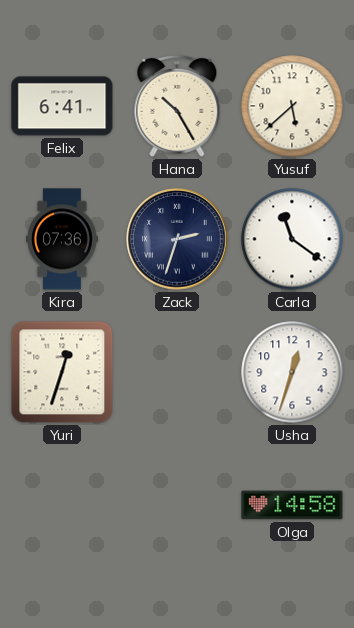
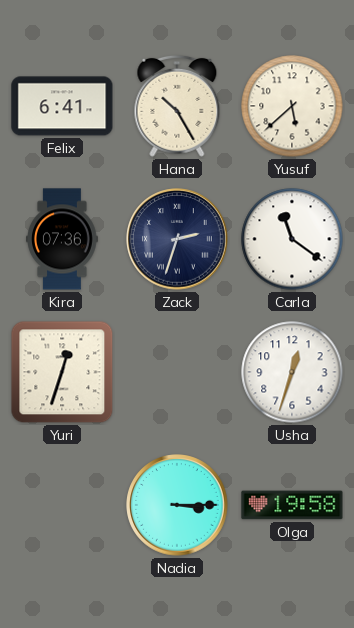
Nadia: none -> 3:15
Olga: 14:58 -> 19:58
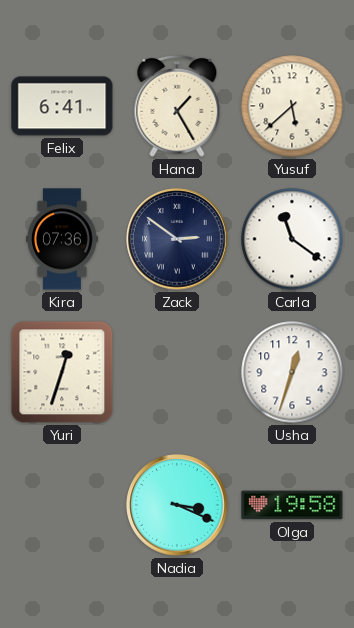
Hana: 10:25 -> 1:25
Zack: 2:33 -> 2:51
Nadia: 3:15 -> 3:19
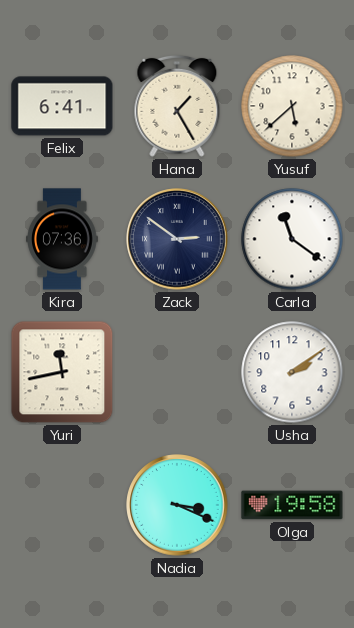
Yuri: 12:33 -> 11:43
Usha: 12:33 -> 2:09
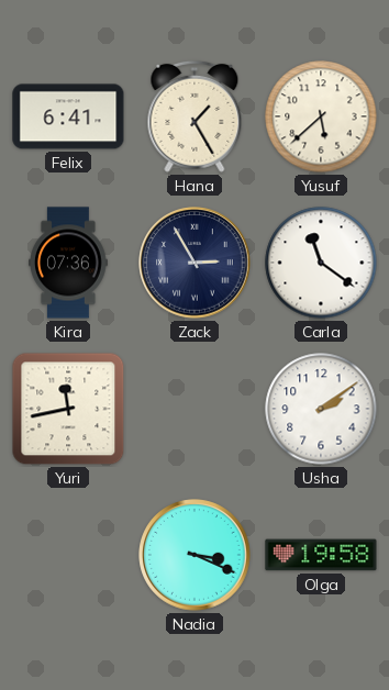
Zack: 2:51 -> 2:55
